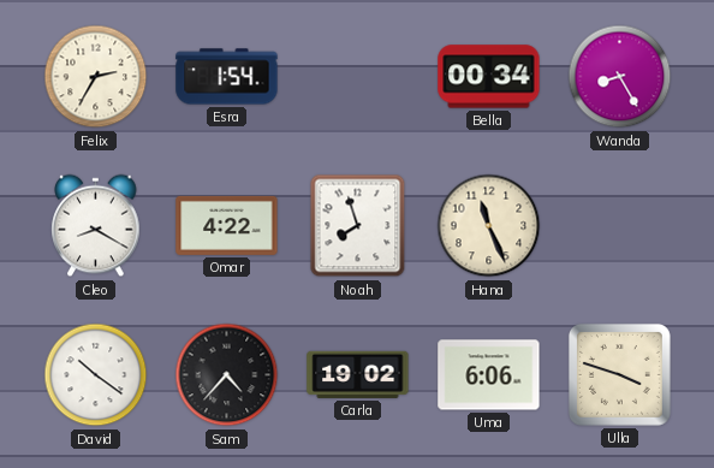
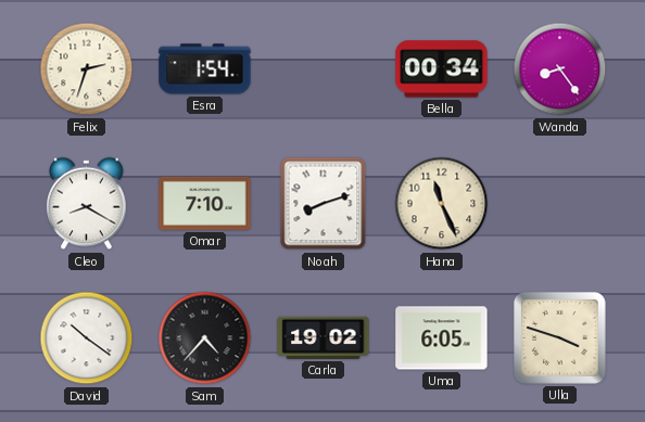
Felix: 2:35 -> 2:33
Wanda: 8:25 -> 8:24
Omar: 4:22 -> 7:10
Noah: 7:57 -> 8:12
Uma: 6:06 -> 6:05
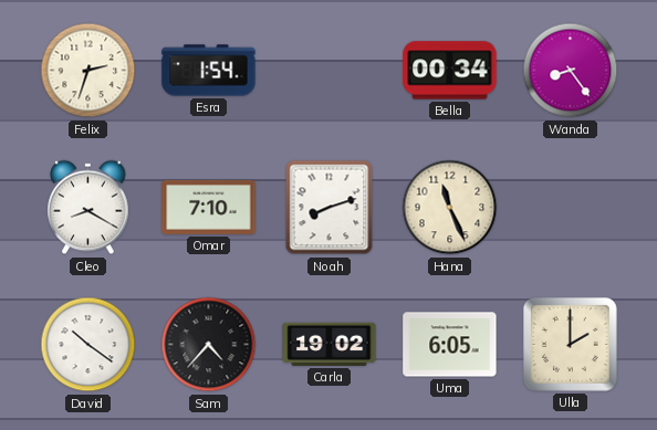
Ulla: 3:48 -> 2:00
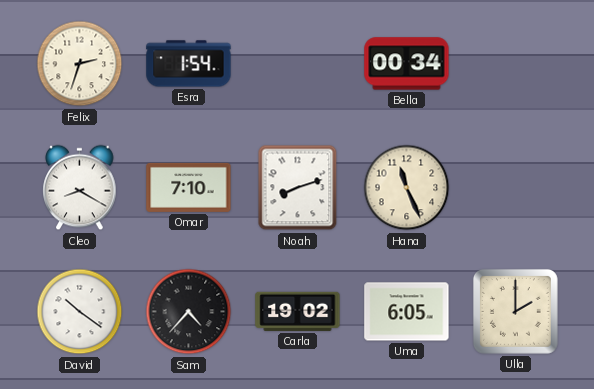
Wanda: 8:24 -> none
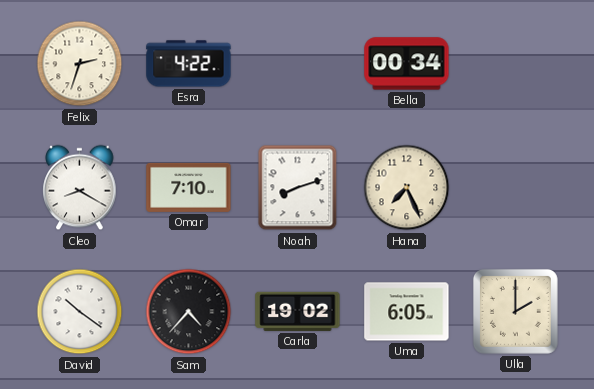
Esra: 1:54 -> 4:22
Hana: 11:26 -> 7:26
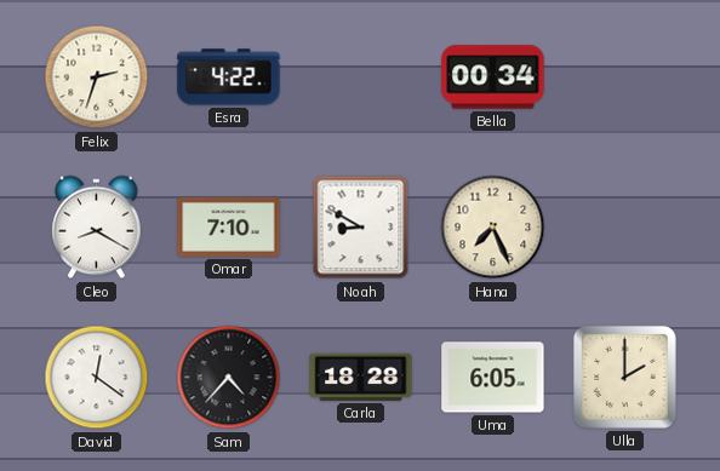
Noah: 8:12 -> 8:50
David: 10:21 -> 12:21
Carla: 19:02 -> 18:28
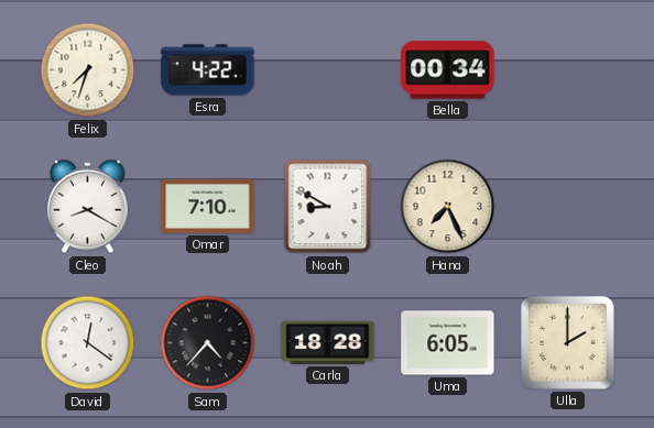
Felix: 2:33 -> 7:33
